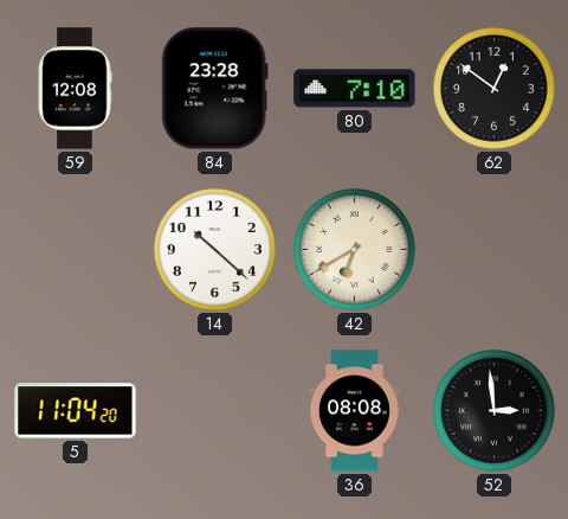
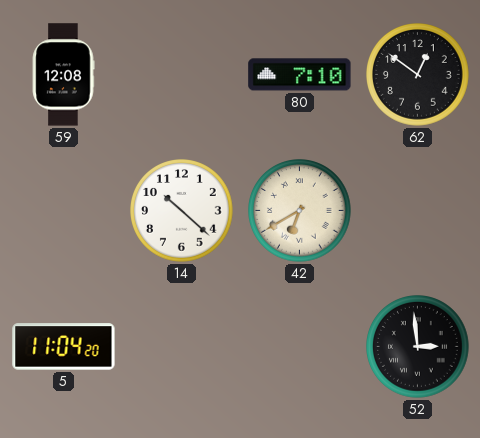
84: 23:28 -> none
36: 08:08 -> none
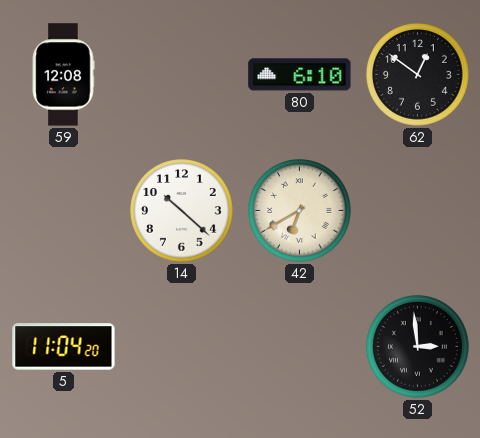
80: 7:10 -> 6:10
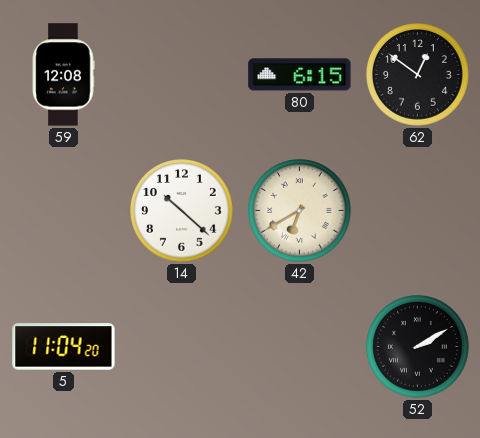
80: 6:10 -> 6:15
52: 2:59 -> 2:10
